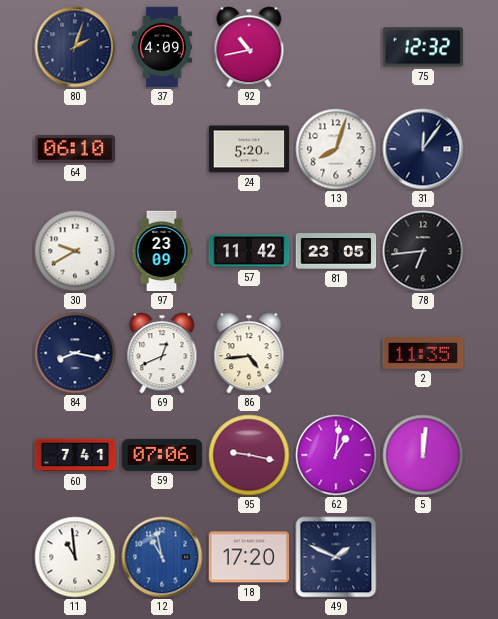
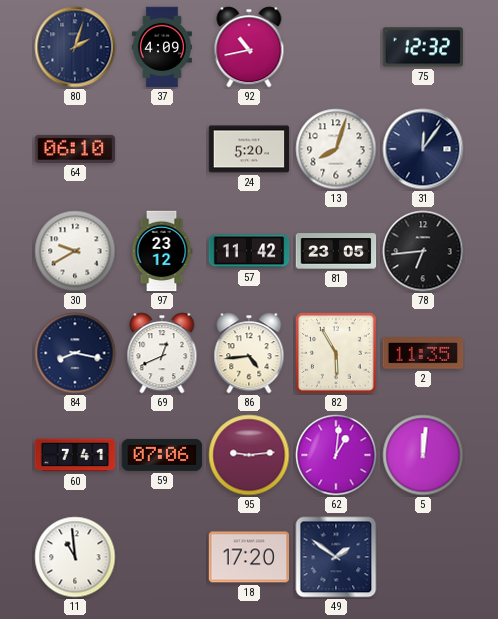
97: 23:09 -> 23:12
82: none -> 5:55
95: 9:17 -> 9:14
12: 10:58 -> none
49: 1:49 -> 1:51
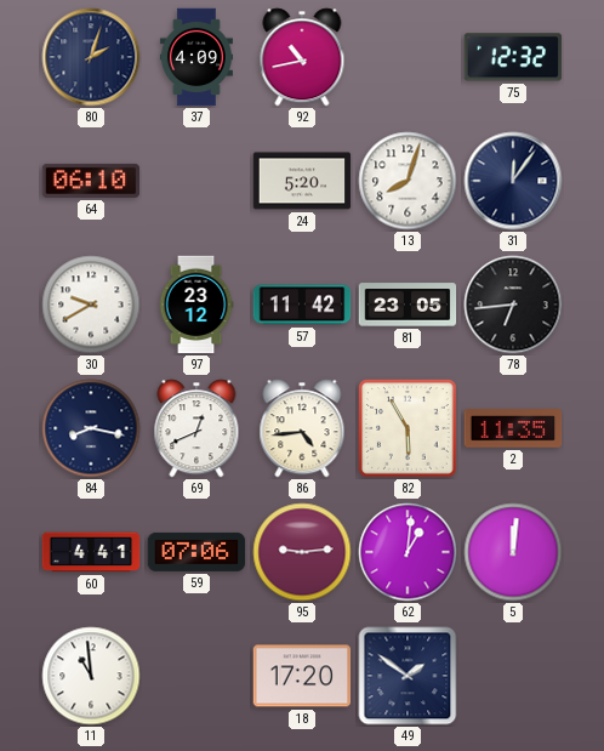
60: 7:41 -> 4:41
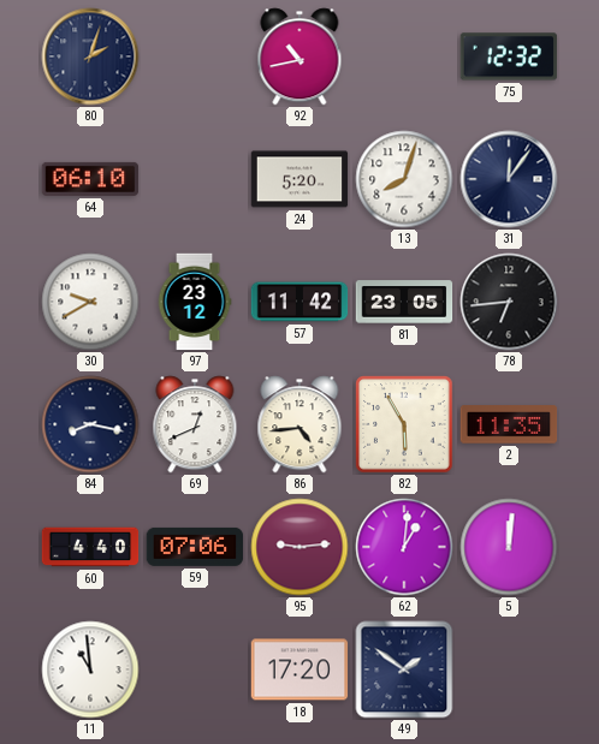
37: 4:09 -> none
60: 4:41 -> 4:40
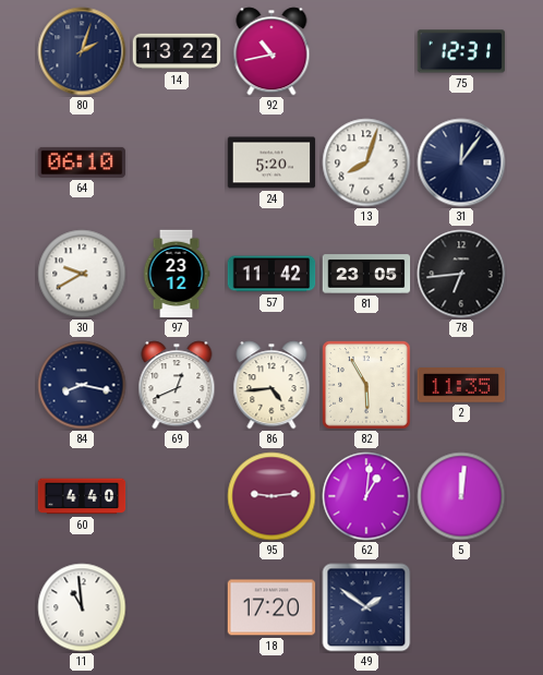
14: none -> 13:22
75: 12:32 -> 12:31
59: 07:06 -> none
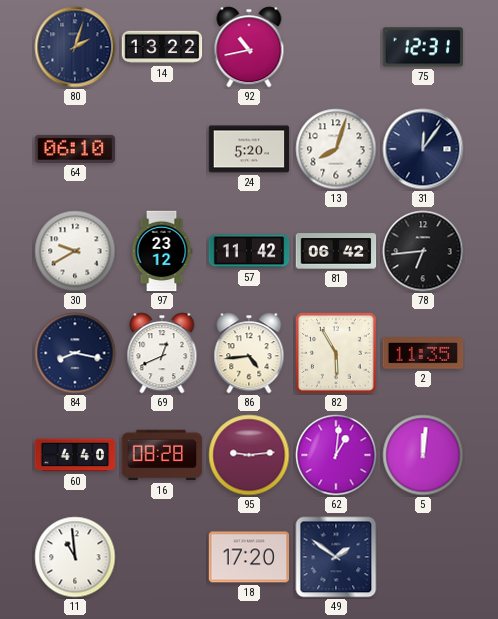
81: 23:05 -> 06:42
16: none -> 08:28
